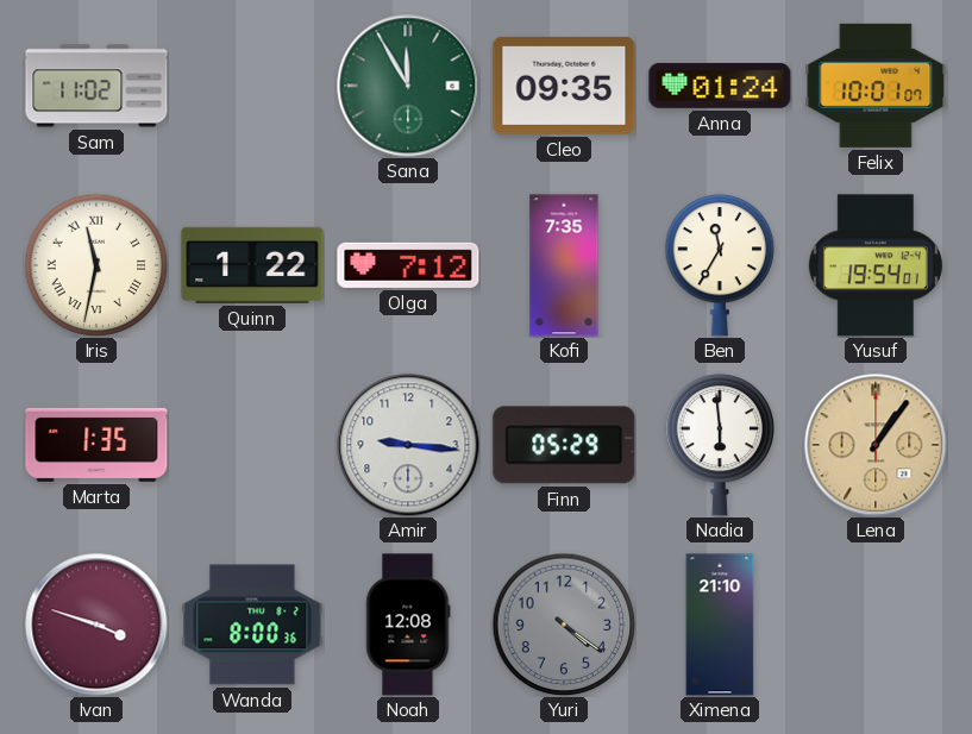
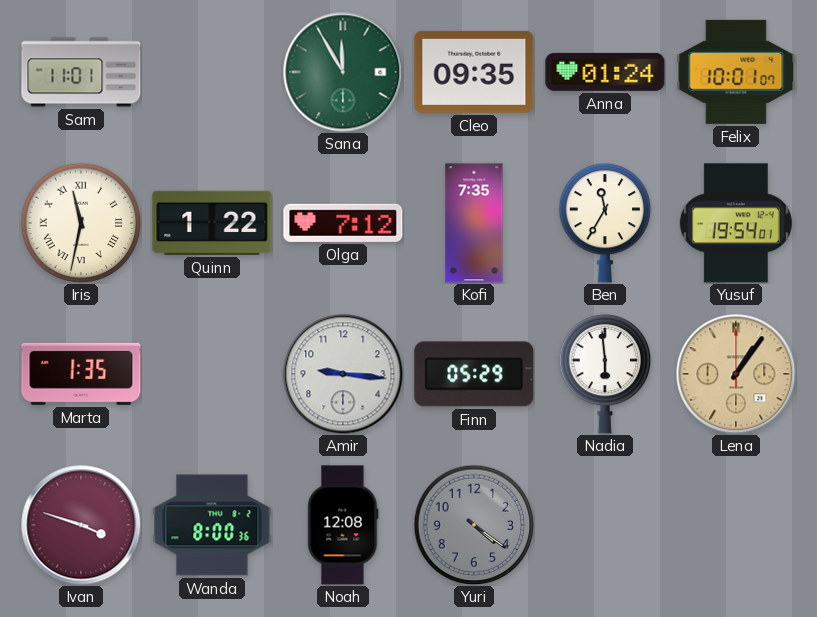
Sam: 11:02 -> 11:01
Ximena: 21:10 -> none
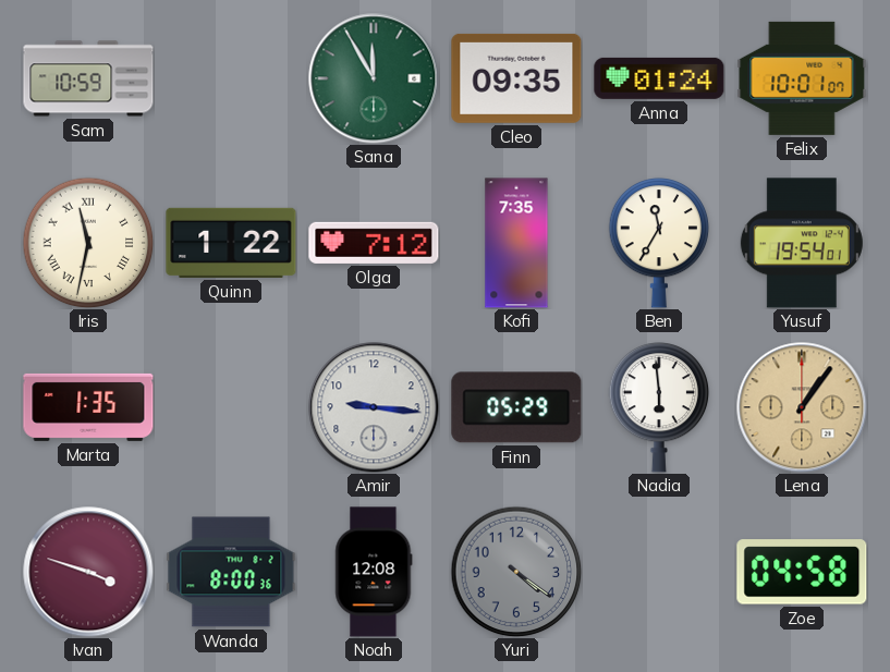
Sam: 11:01 -> 10:59
Zoe: none -> 04:58
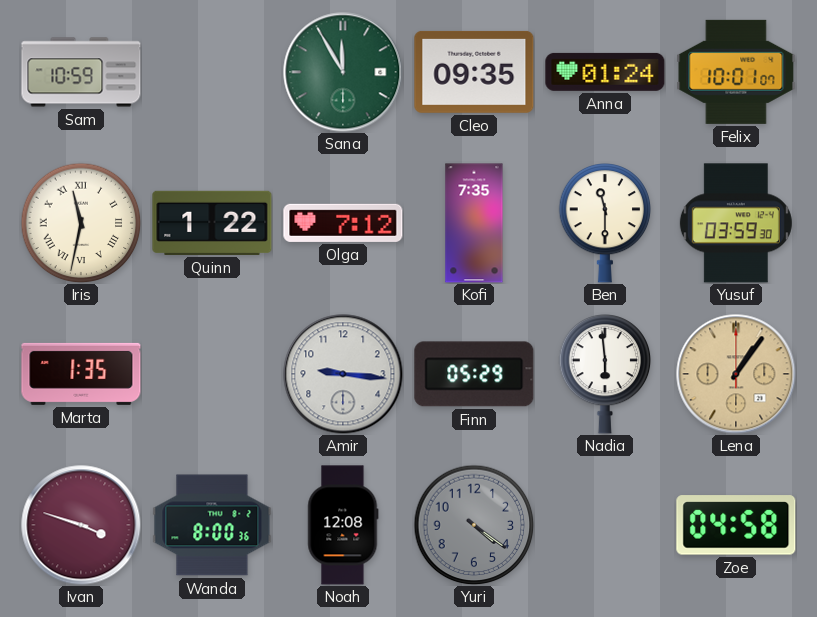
Ben: 11:35 -> 11:30
Yusuf: 19:54 -> 03:59
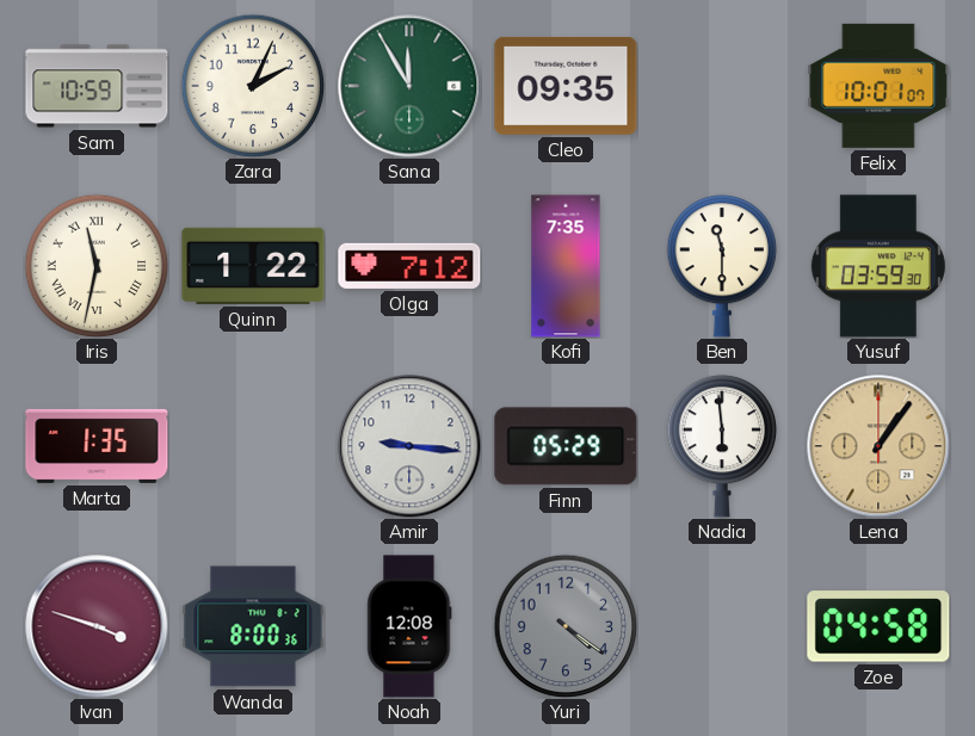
Zara: none -> 2:04
Anna: 01:24 -> none
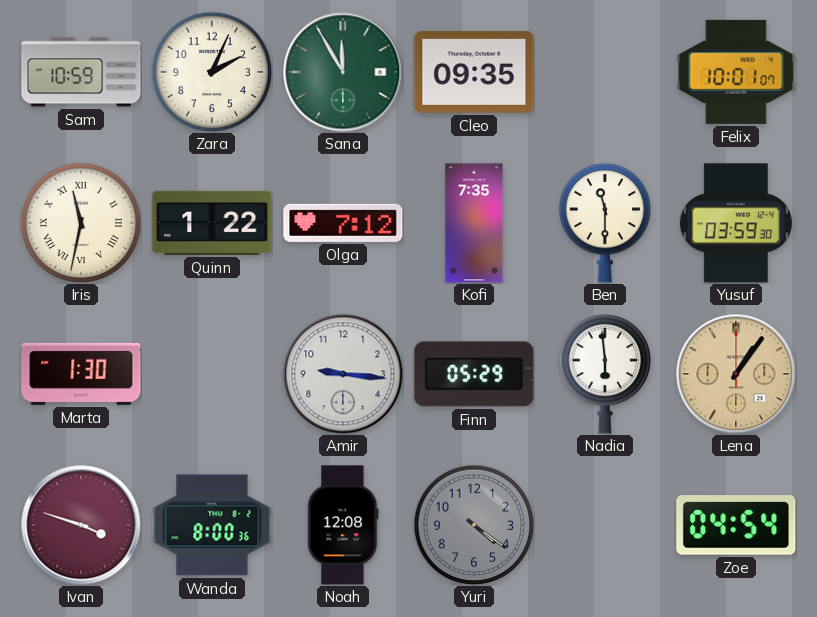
Marta: 1:35 -> 1:30
Zoe: 04:58 -> 04:54
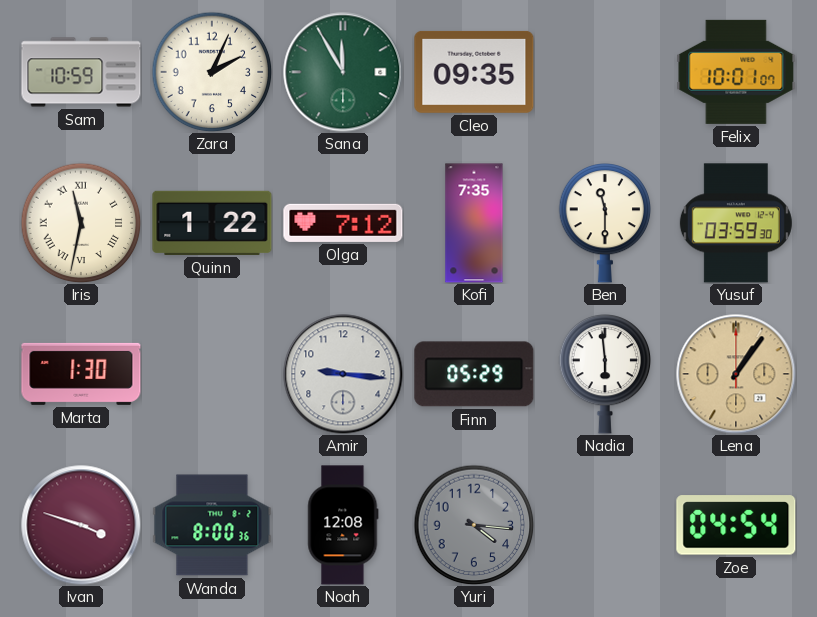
Yuri: 4:21 -> 4:16
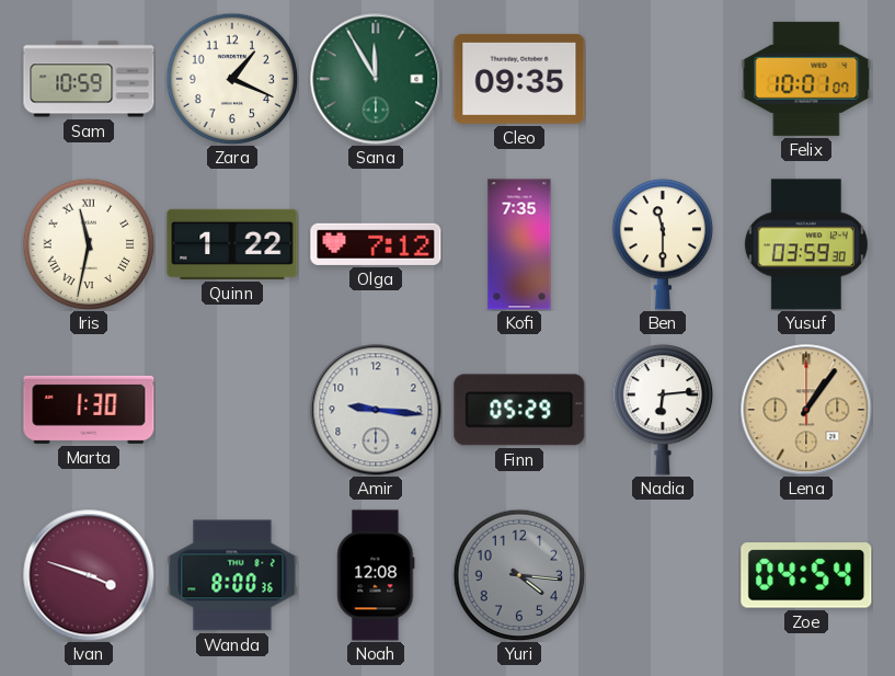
Zara: 2:04 -> 1:19
Nadia: 5:59 -> 6:14
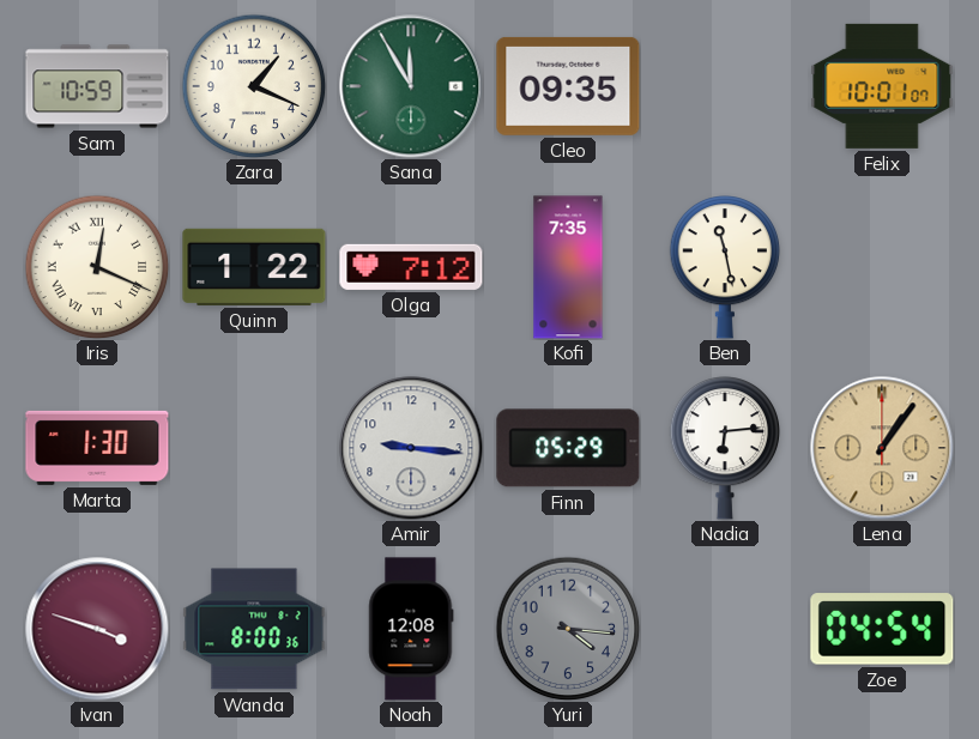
Iris: 11:32 -> 12:19
Ben: 11:30 -> 11:28
Yusuf: 03:59 -> none
